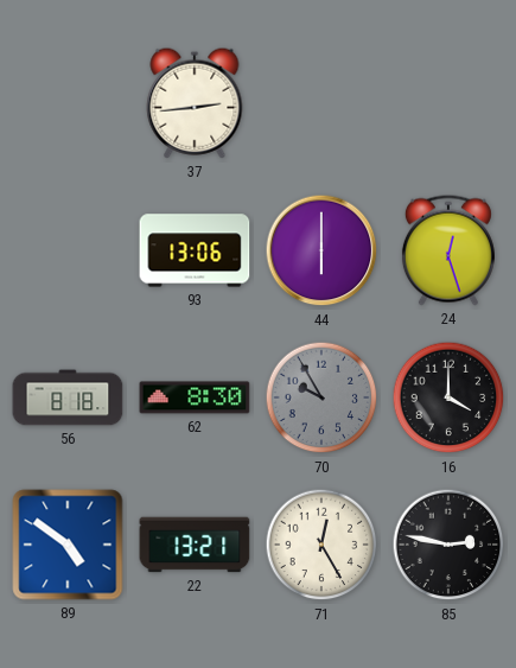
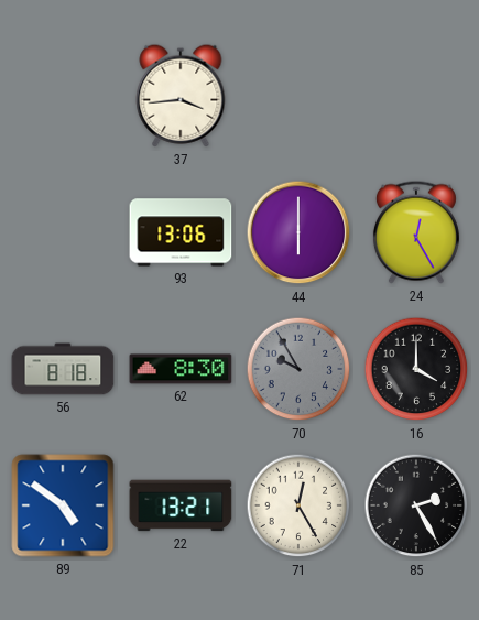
37: 2:44 -> 3:44
24: 12:27 -> 12:25
85: 2:47 -> 2:25
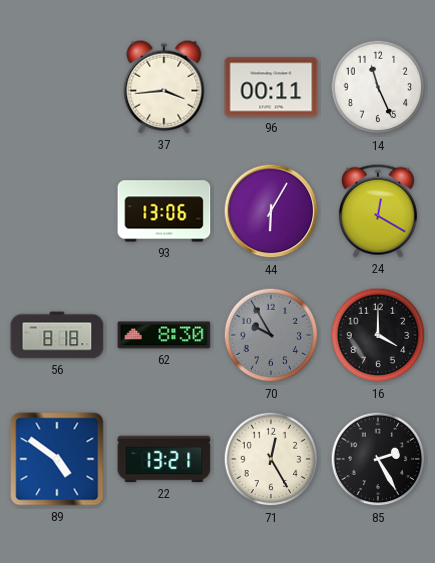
96: none -> 00:11
14: none -> 11:26
44: 6:00 -> 6:05
24: 12:25 -> 12:20
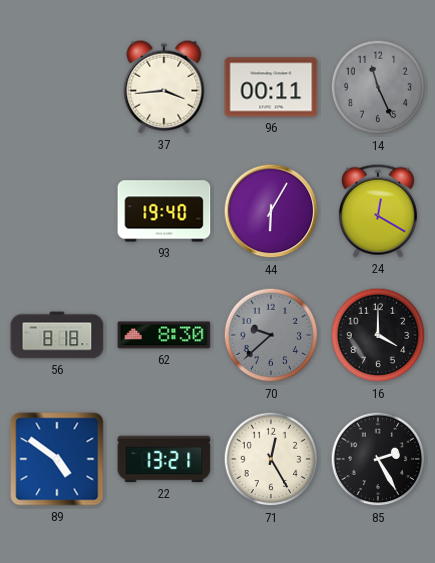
14 dial: white -> grey
93: 13:06 -> 19:40
70: 9:55 -> 9:38
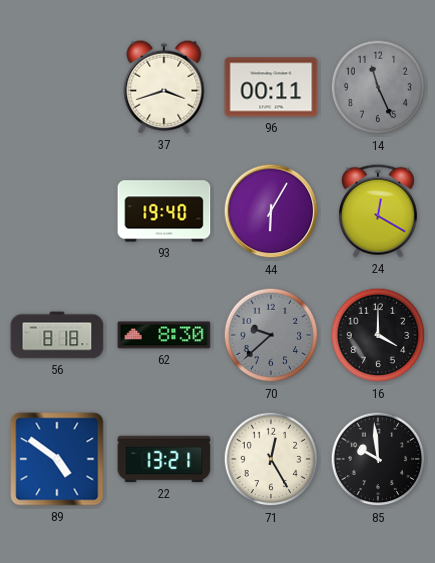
37: 3:44 -> 3:42
85: 2:25 -> 9:59
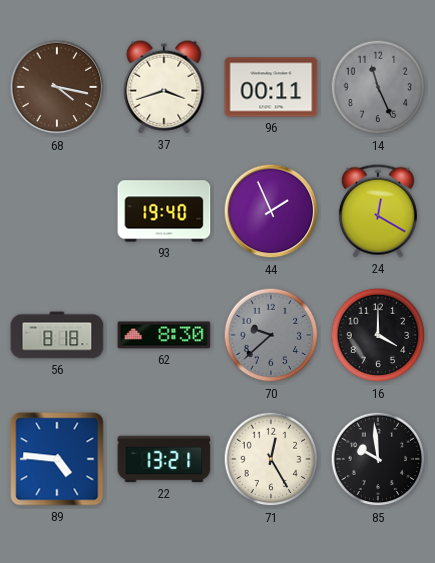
68: none -> 4:17
44: 6:05 -> 1:56
89: 4:51 -> 4:46
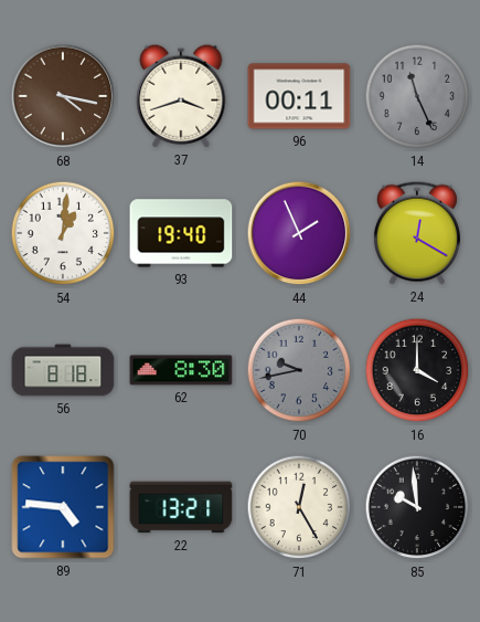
54: none -> 1:01
70: 9:38 -> 9:43
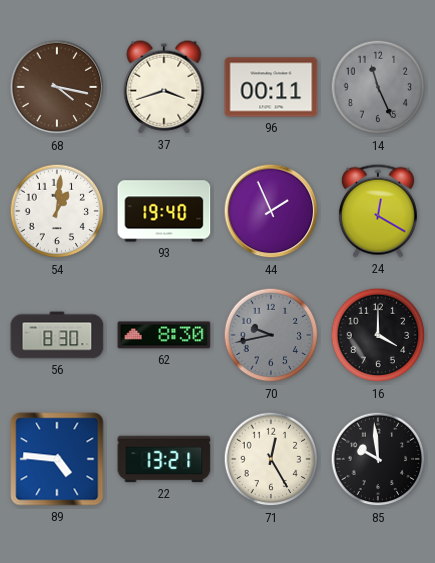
56: 8:18 -> 8:30
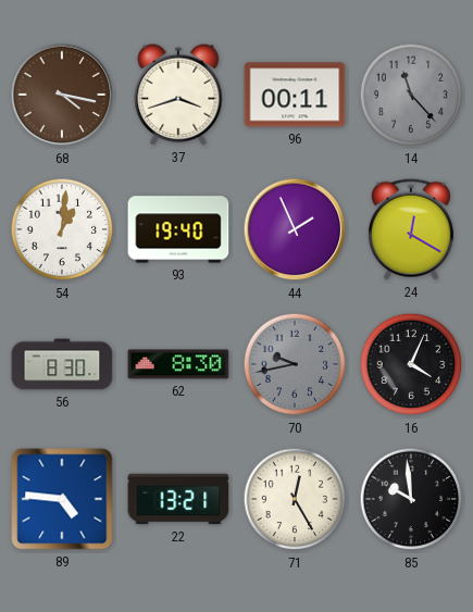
14: 11:26 -> 11:23
16: 4:00 -> 4:04
